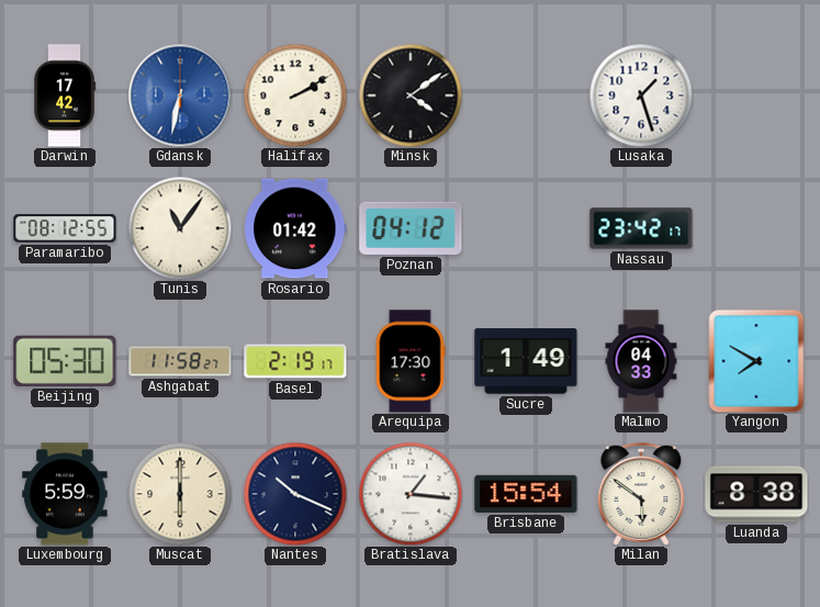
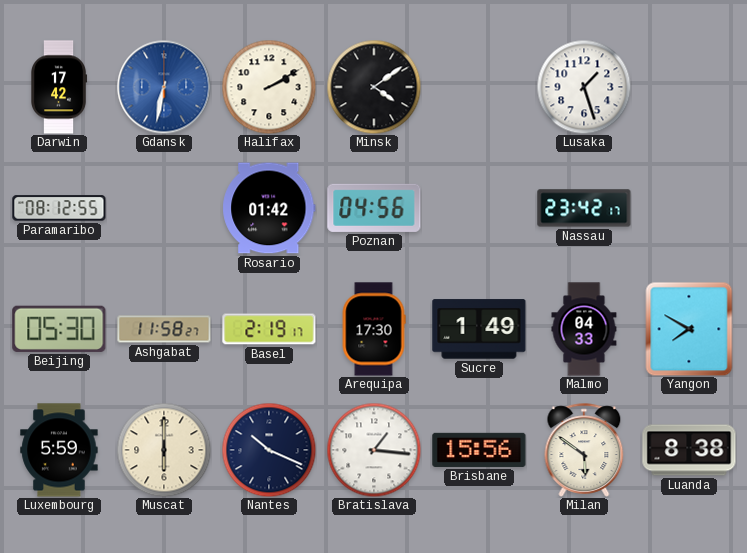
Tunis: 11:06 -> none
Poznan: 04:12 -> 04:56
Brisbane: 15:54 -> 15:56
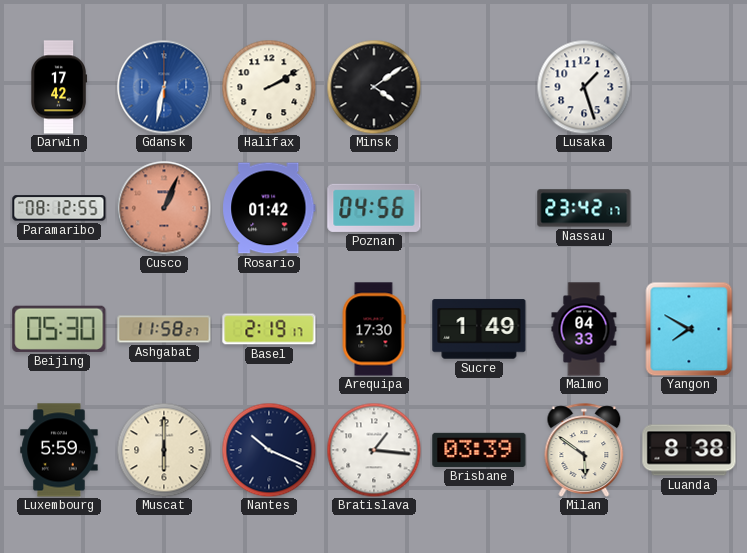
Cusco: none -> 1:04
Brisbane: 15:56 -> 03:39
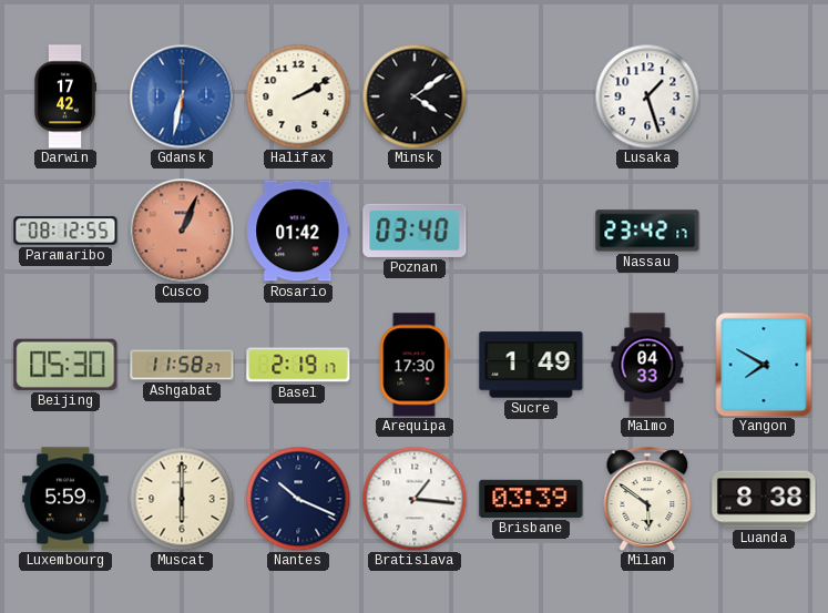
Poznan: 04:56 -> 03:40
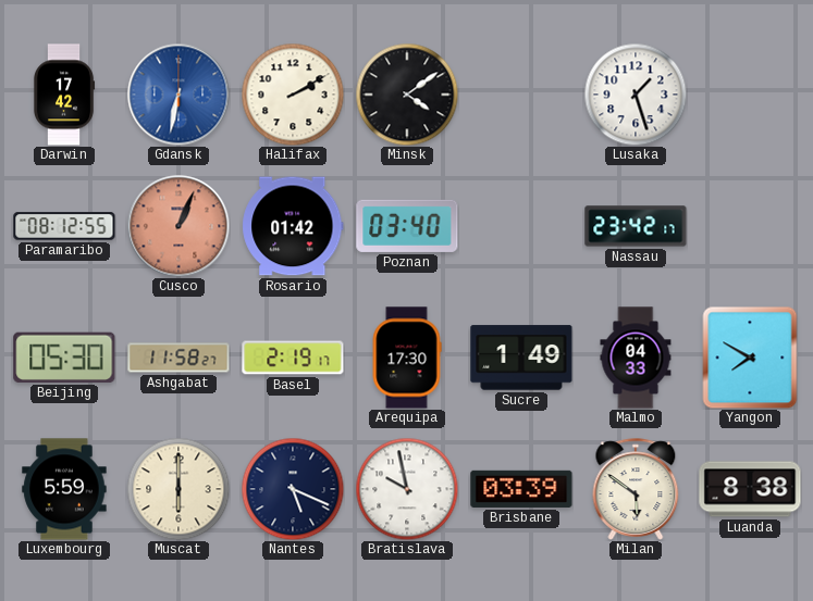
Nantes: 10:19 -> 5:19
Bratislava: 1:16 -> 9:58
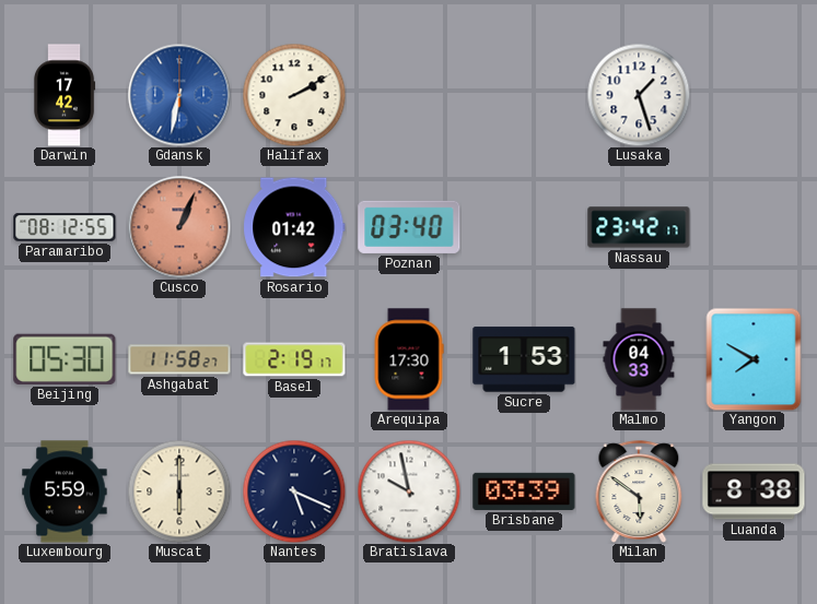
Minsk: 4:09 -> none
Sucre: 1:49 -> 1:53
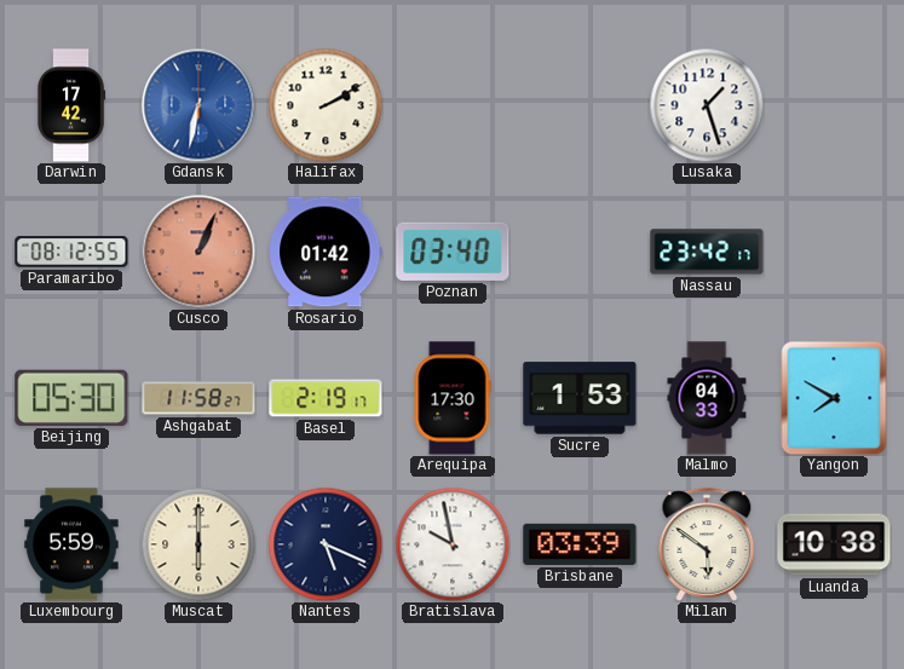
Luanda: 8:38 -> 10:38
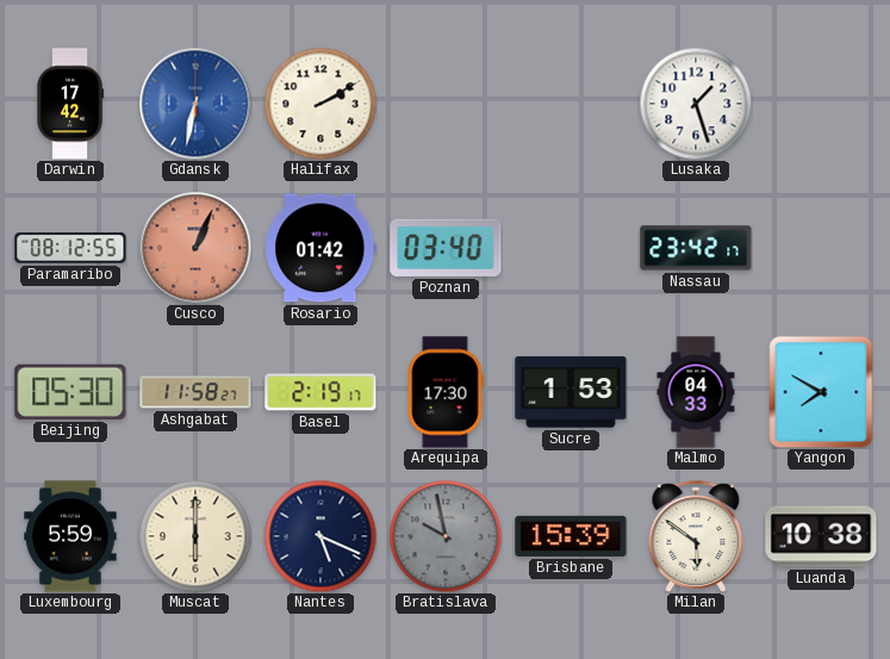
Bratislava dial: white -> grey
Brisbane: 03:39 -> 15:39
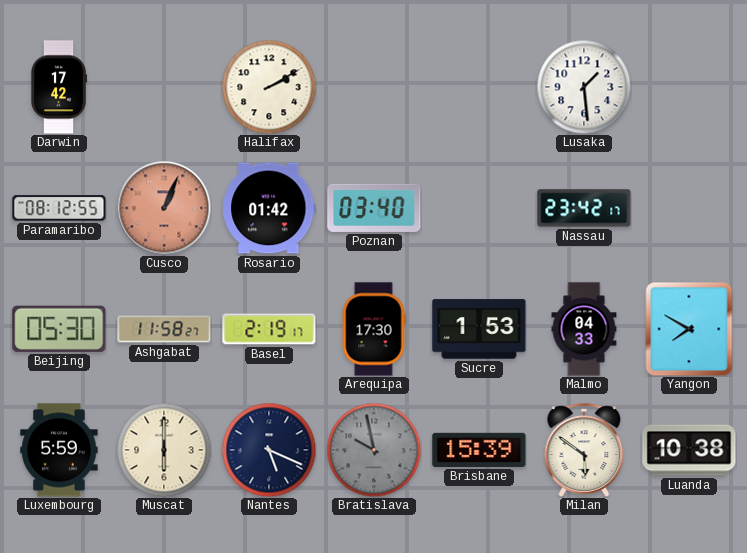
Gdansk: 6:32 -> none
Lusaka: 1:27 -> 1:29
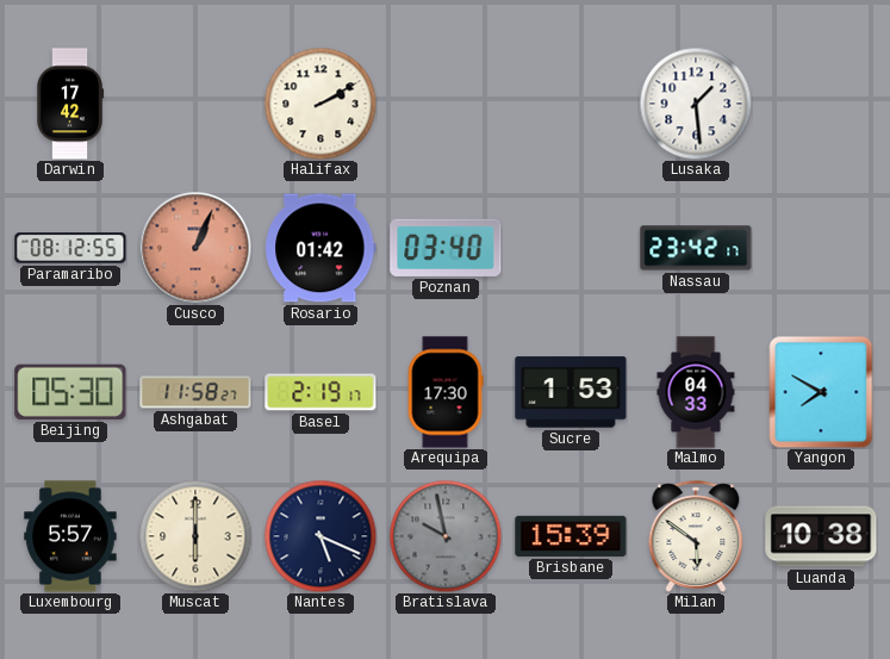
Luxembourg: 5:59 -> 5:57
